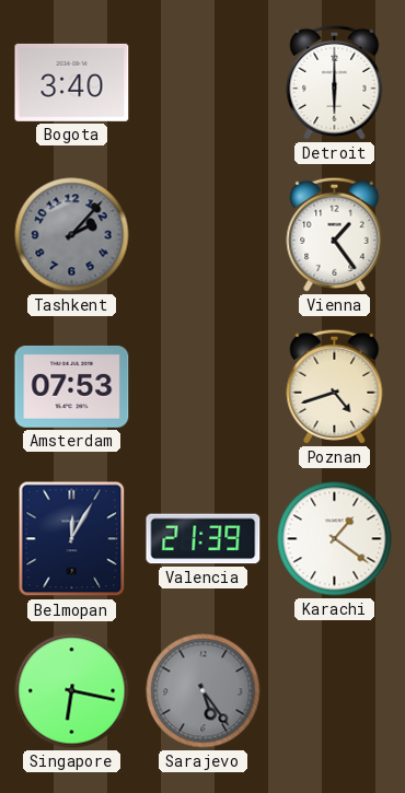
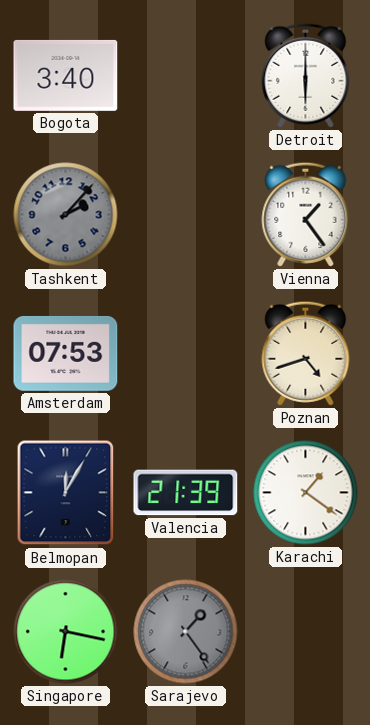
Sarajevo: 5:24 -> 1:24
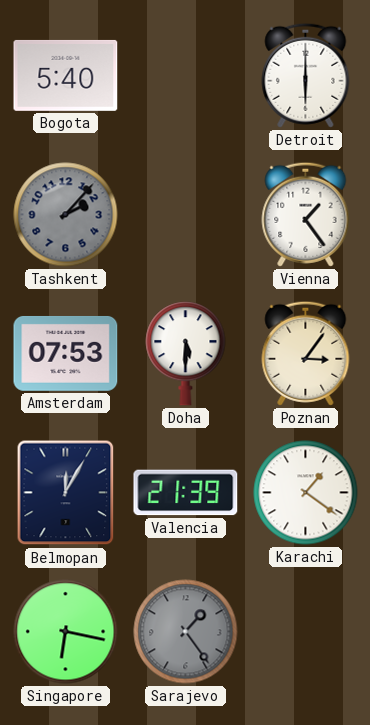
Bogota: 3:40 -> 5:40
Doha: none -> 5:30
Poznan: 4:42 -> 3:06
